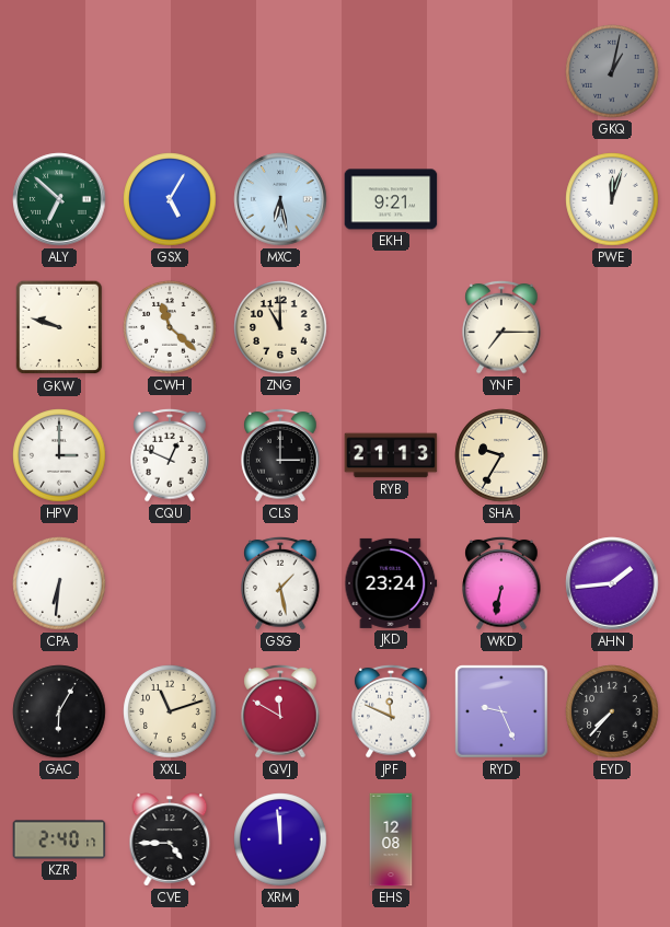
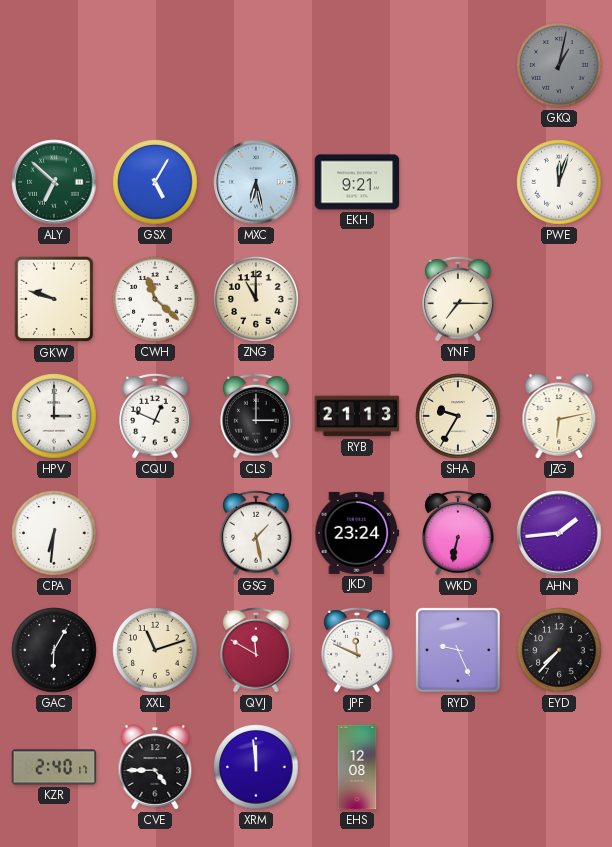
JZG: none -> 6:13
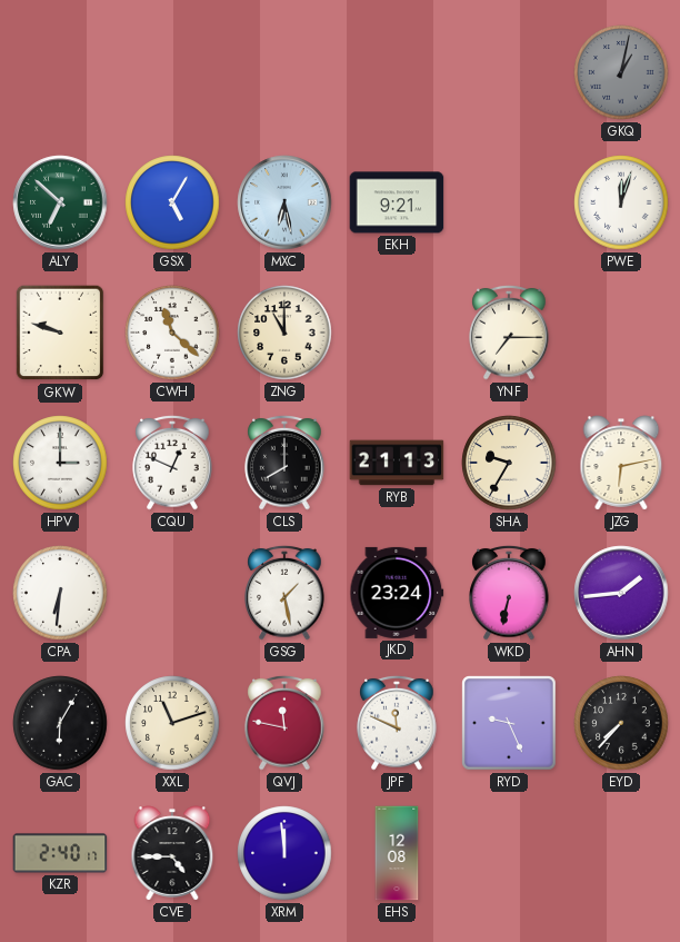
CLS: 3:00 -> 8:00
QVJ: 11:50 -> 11:47
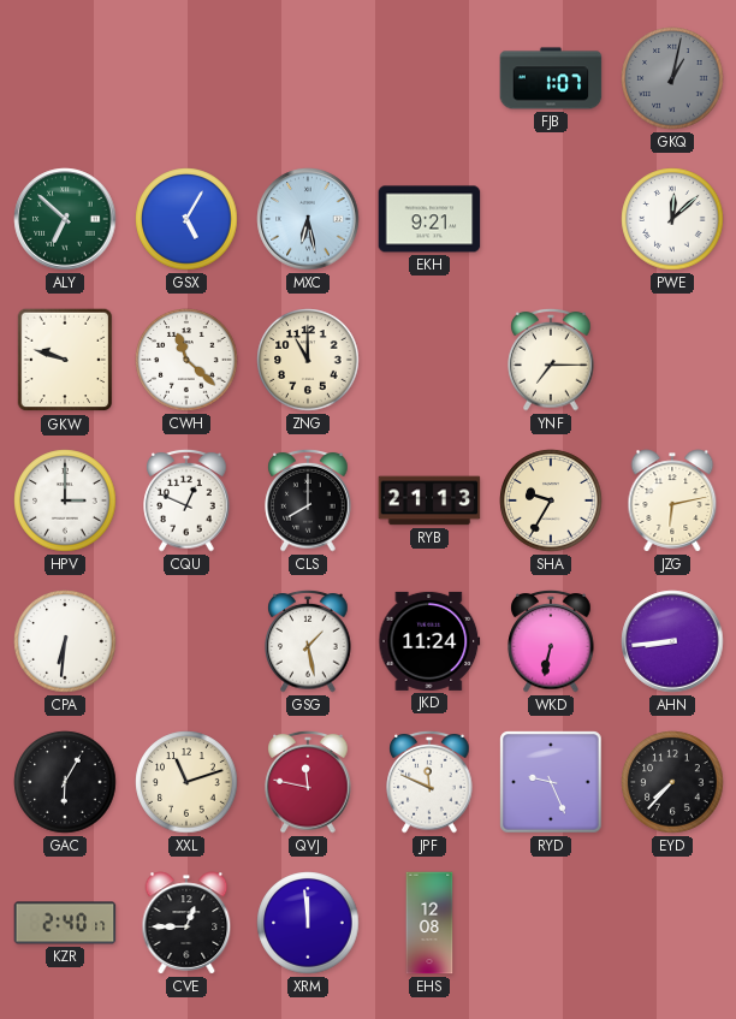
FJB: none -> 1:07
PWE: 12:03 -> 12:08
JKD: 23:24 -> 11:24
AHN: 1:44 -> 8:44
CVE: 4:45 -> 12:45
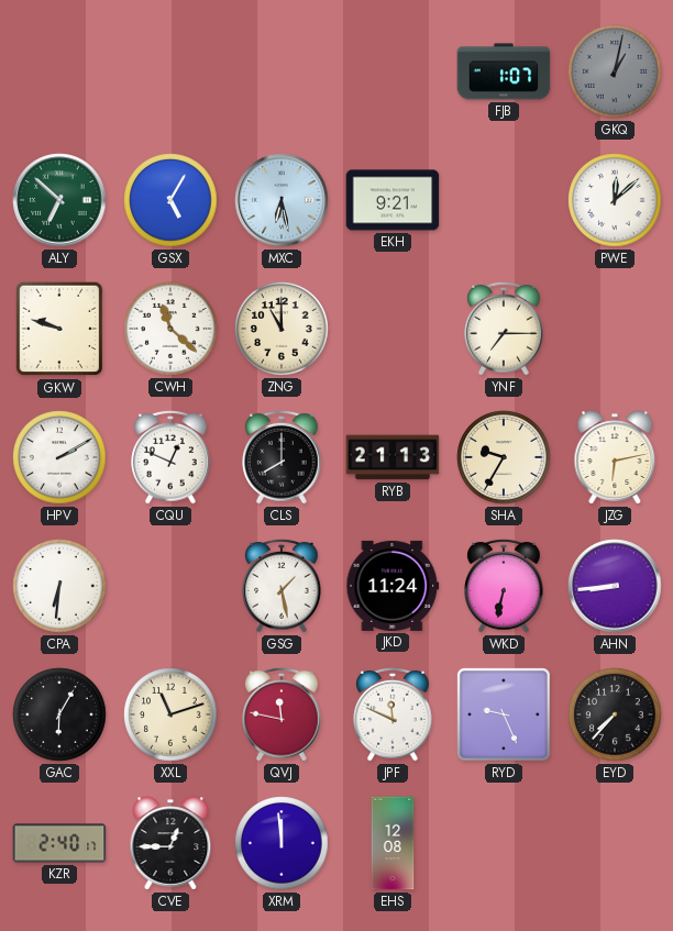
HPV: 3:00 -> 2:10
